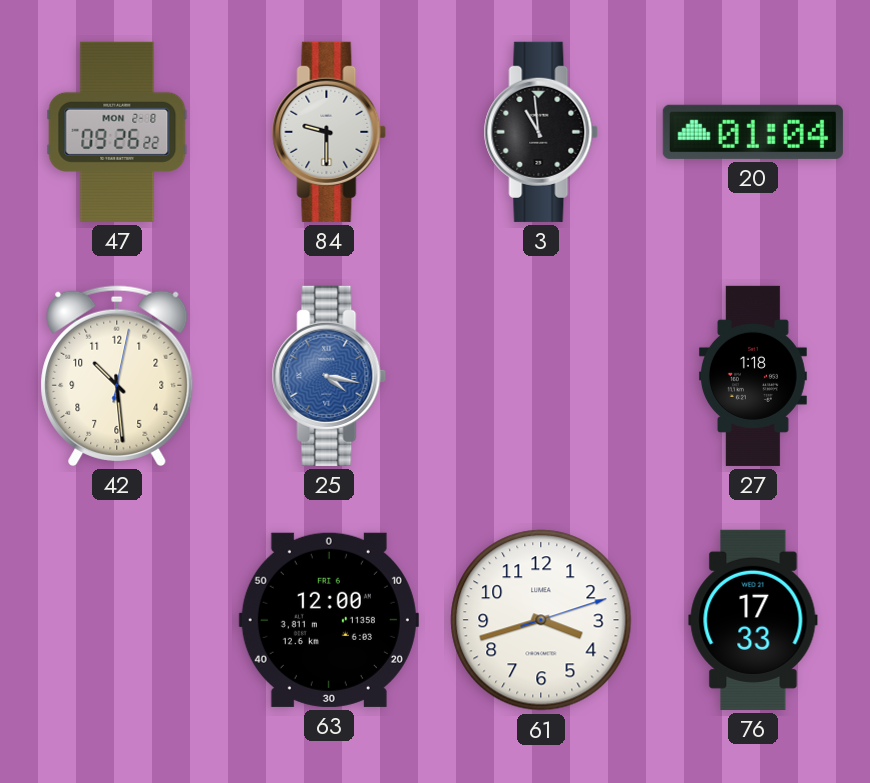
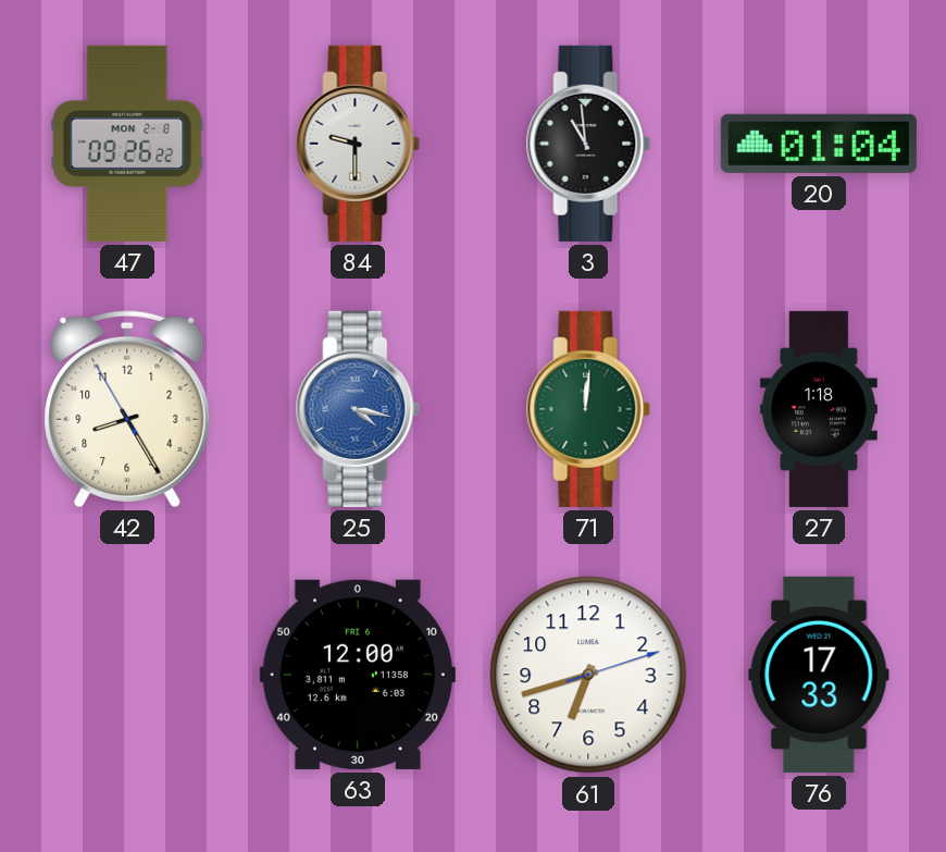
42: 10:29 -> 8:24
71: none -> 12:01
61: 3:42 -> 6:42
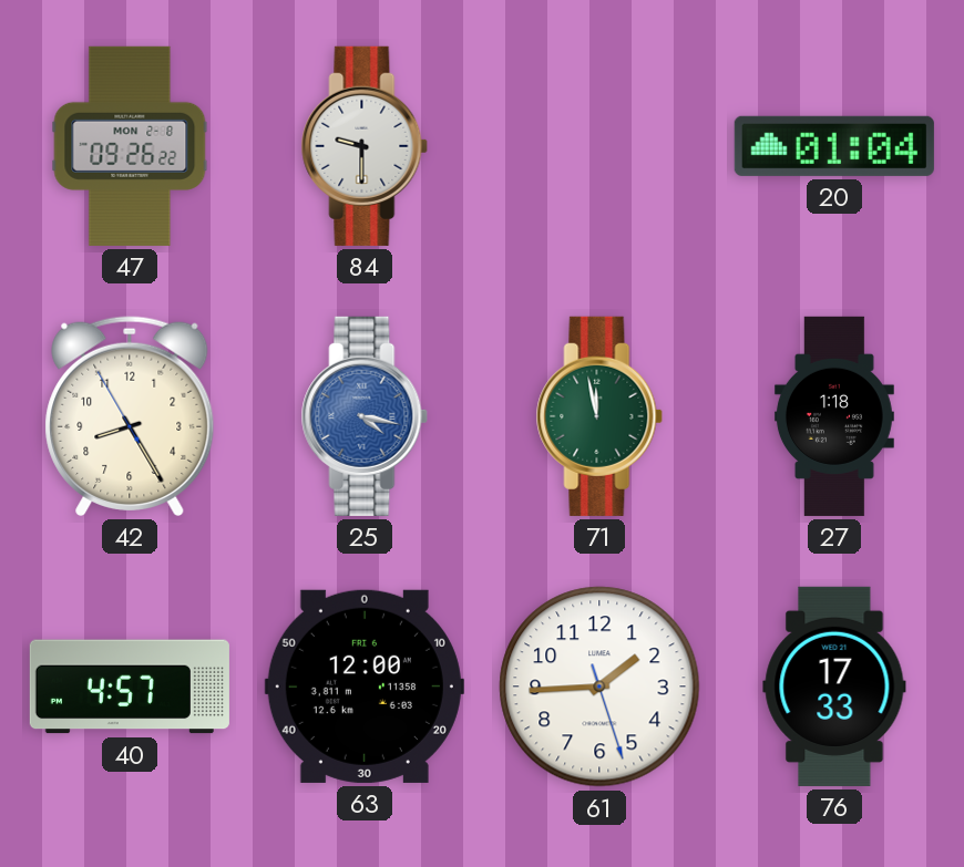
3: 10:59 -> none
71: 12:01 -> 11:58
40: none -> 4:57
61: 6:42 -> 1:44
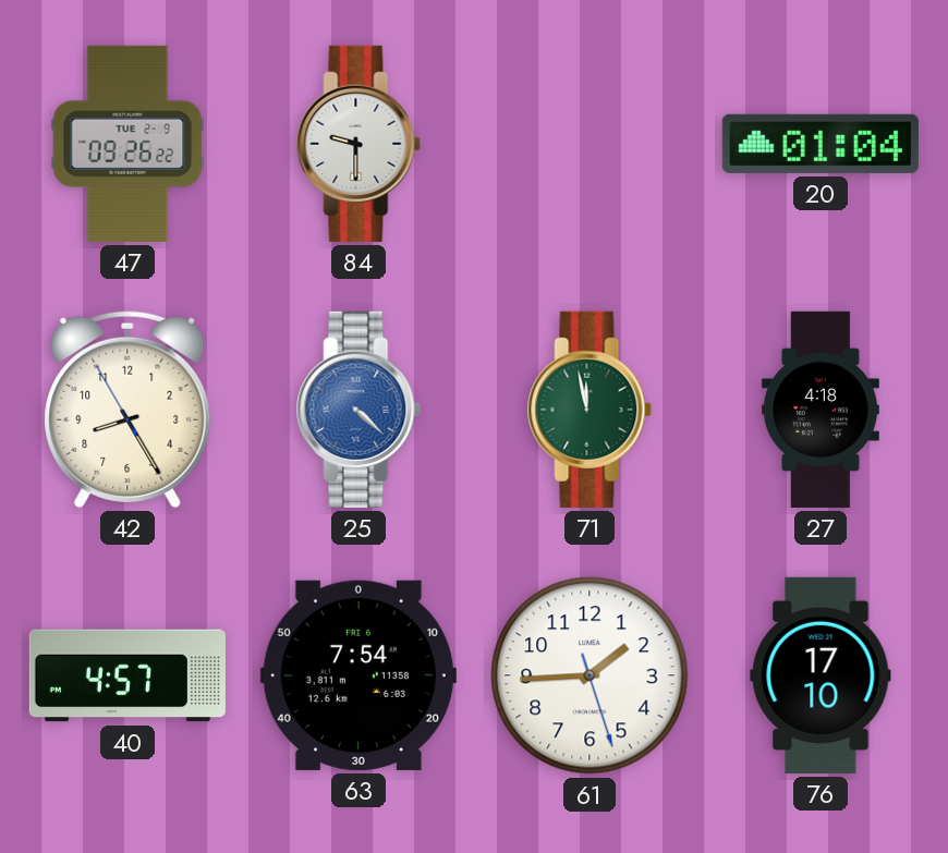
47 date: MON 2-8 -> TUE 2-9
25: 4:17 -> 4:22
27: 1:18 -> 4:18
63: 12:00 -> 7:54
76: 17:33 -> 17:10
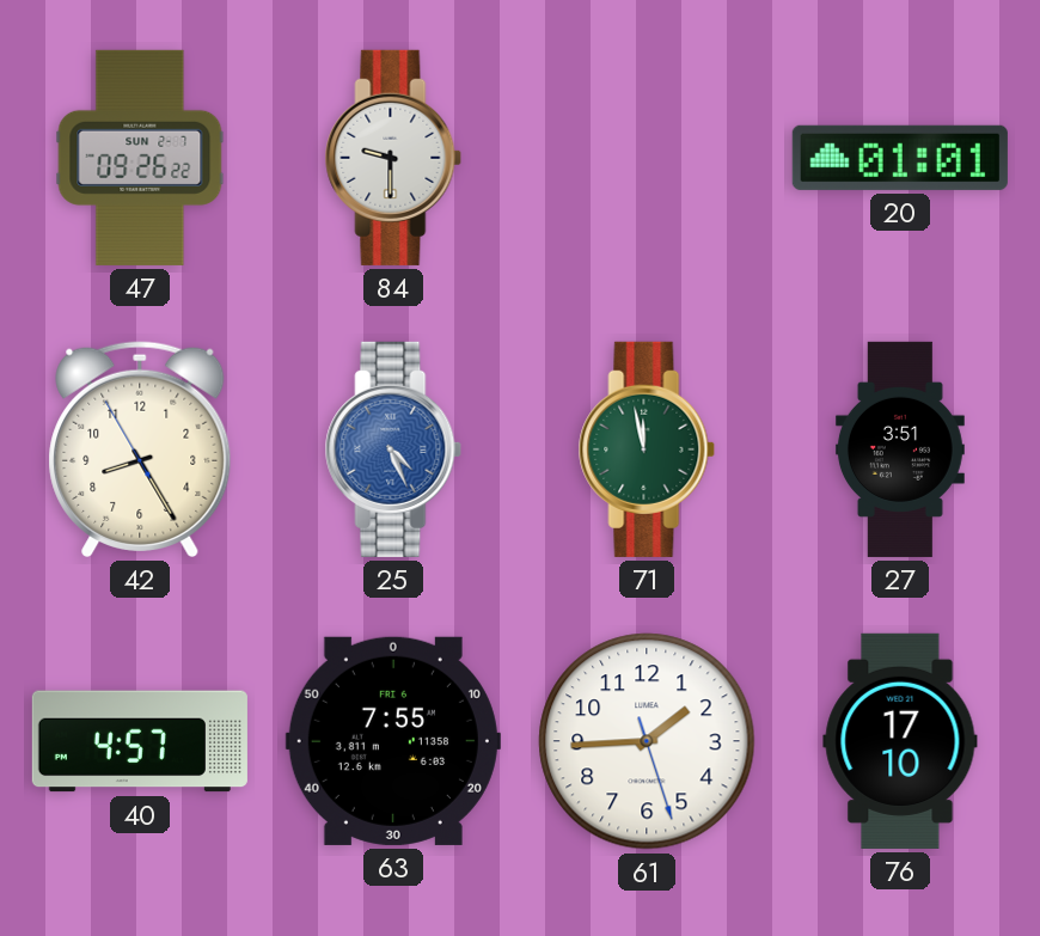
47 date: TUE 2-9 -> SUN 2-7
20: 01:04 -> 01:01
25: 4:22 -> 4:26
27: 4:18 -> 3:51
63: 7:54 -> 7:55
